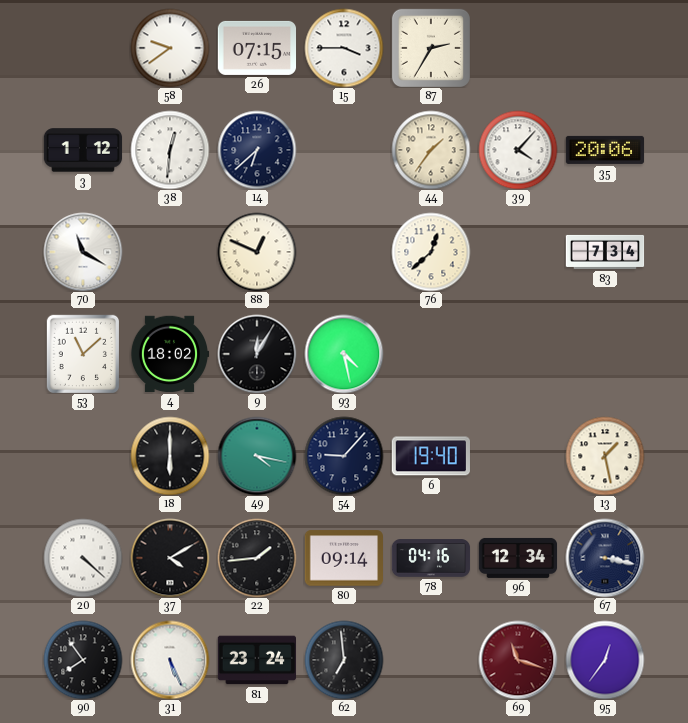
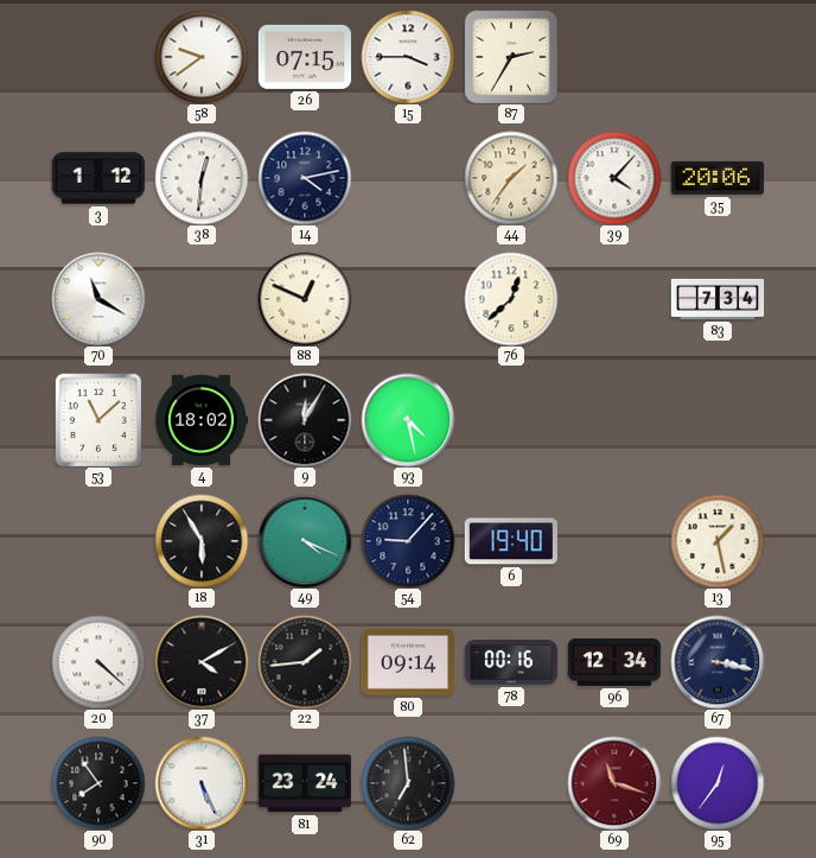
14: 6:38 -> 4:13
18: 6:00 -> 5:55
49: 4:17 -> 4:19
78: 04:16 -> 00:16
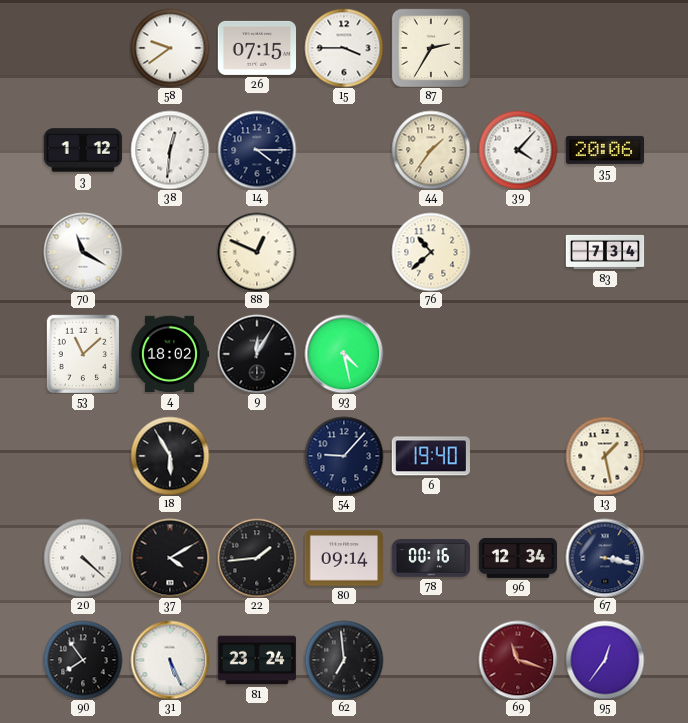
14: 4:13 -> 4:15
76: 12:38 -> 10:38
49: 4:19 -> none
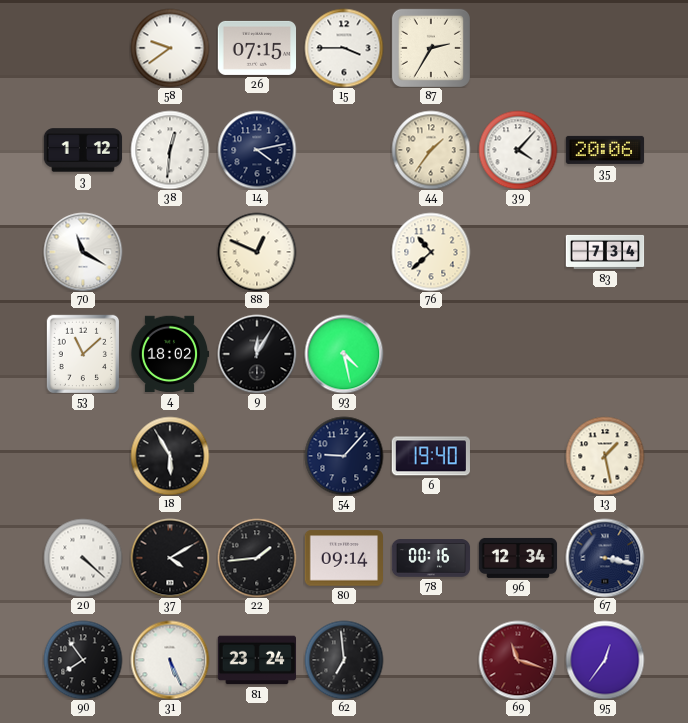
14: 4:15 -> 4:13
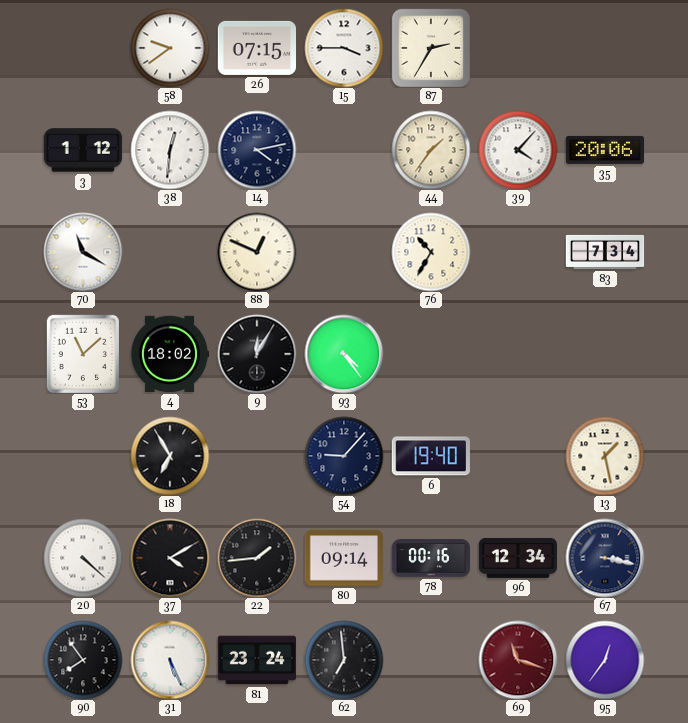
76: 10:38 -> 10:35
93: 4:28 -> 4:24
18: 5:55 -> 6:55
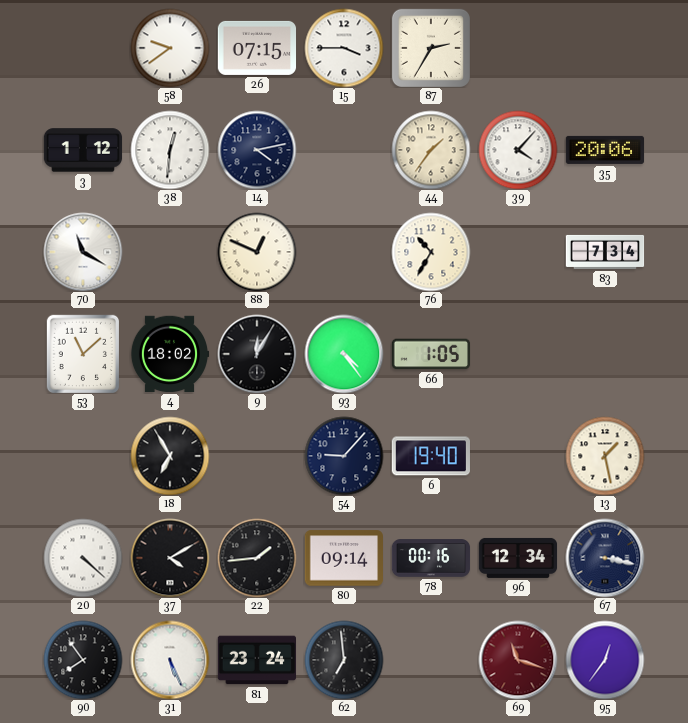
66: none -> 1:05
